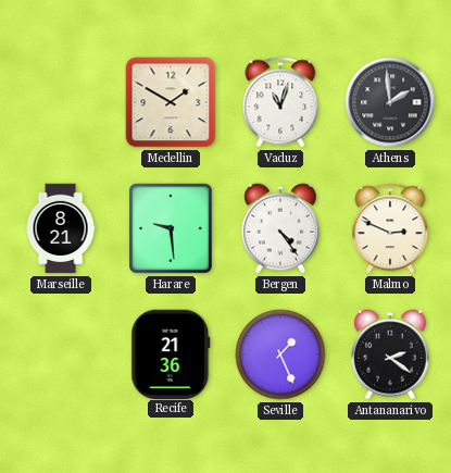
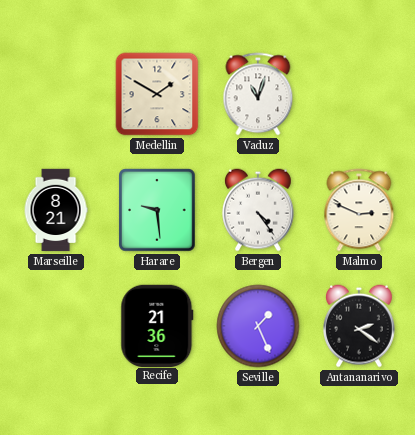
Athens: 1:59 -> none
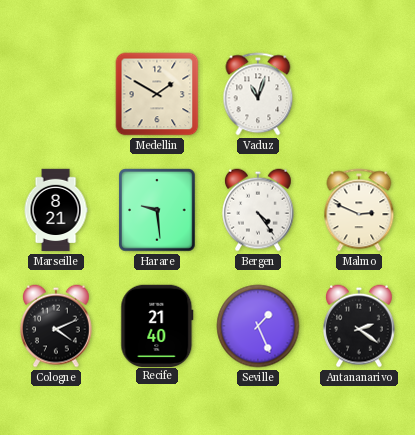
Cologne: none -> 4:11
Recife: 21:36 -> 21:40
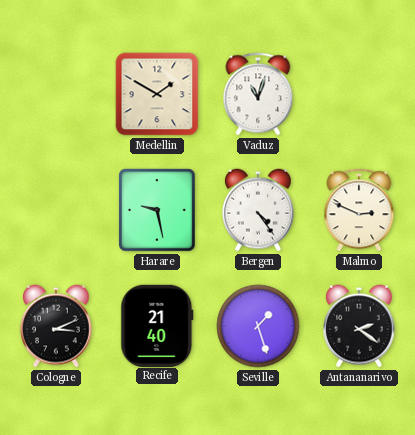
Marseille: 8:21 -> none
Harare: 9:29 -> 9:28
Cologne: 4:11 -> 3:11
Seville: 1:26 -> 1:27
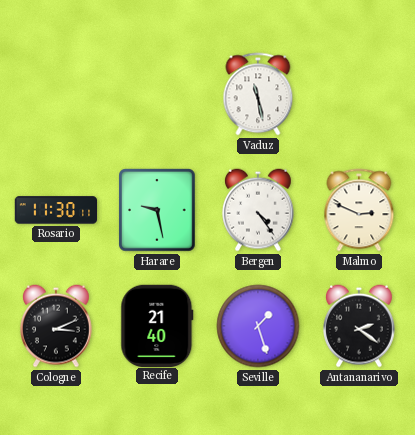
Medellin: 1:50 -> none
Vaduz: 11:03 -> 11:28
Rosario: none -> 11:30
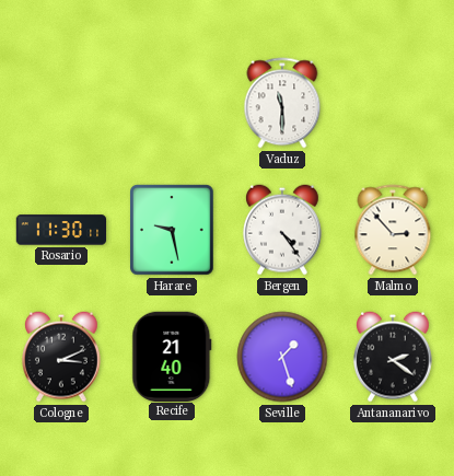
Vaduz: 11:28 -> 11:30
Malmo: 2:49 -> 2:53
